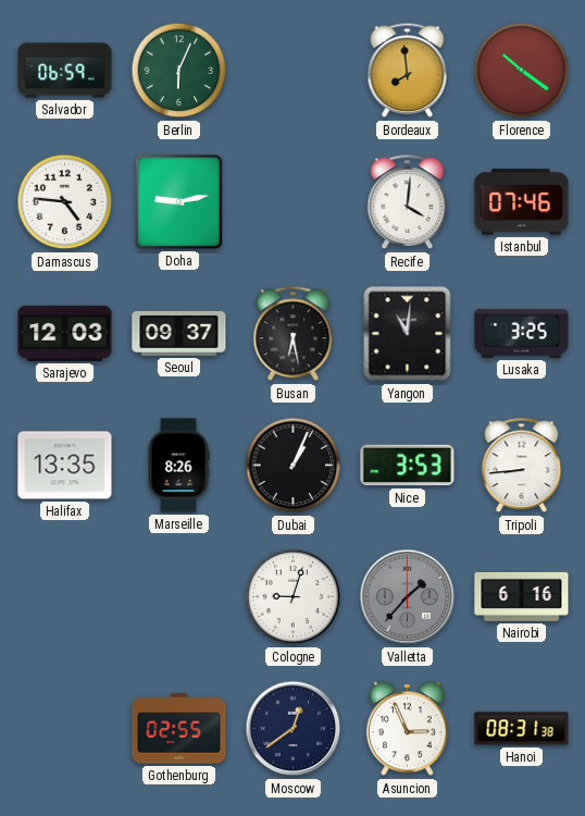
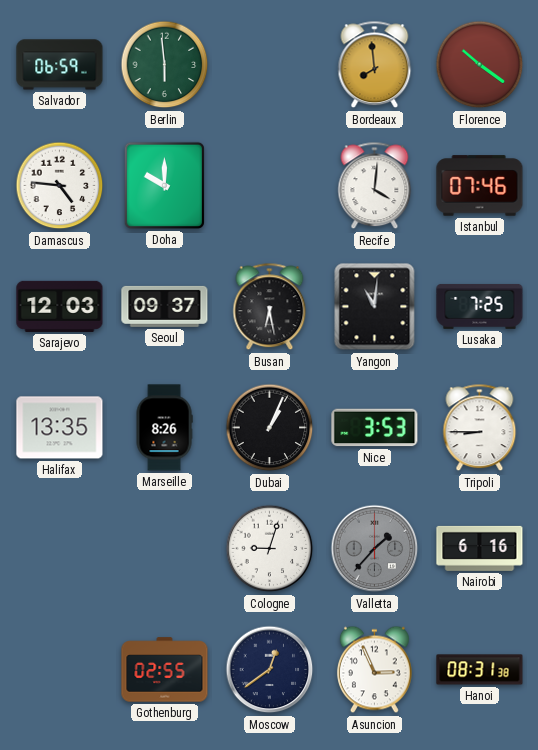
Berlin: 6:04 -> 5:59
Doha: 9:13 -> 10:00
Lusaka: 3:25 -> 7:25
Tripoli: 8:44 -> 8:45
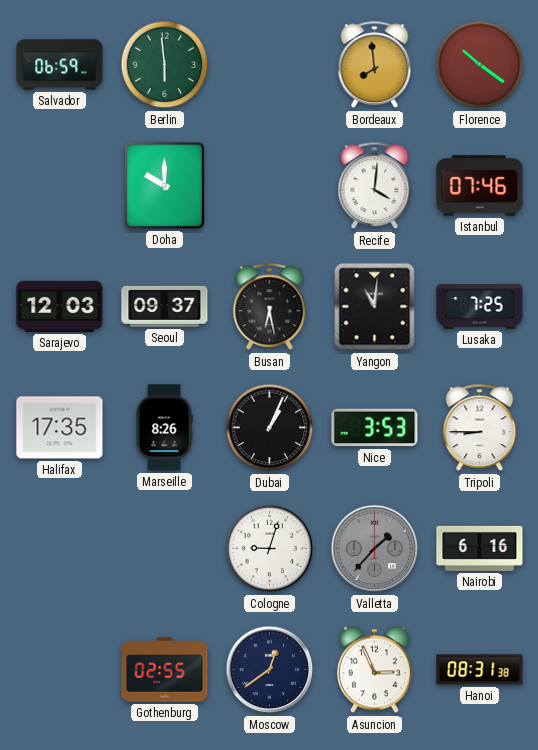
Damascus: 4:46 -> none
Halifax: 13:35 -> 17:35
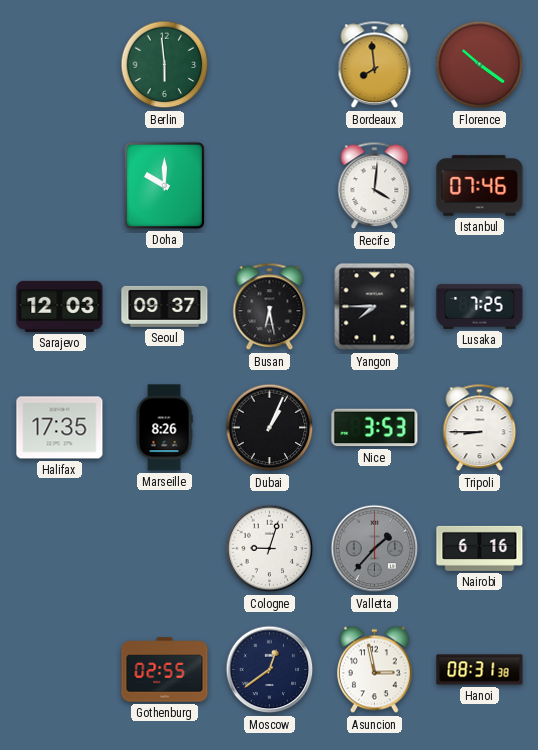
Salvador: 06:59 -> none
Yangon: 11:01 -> 7:45
Asuncion: 2:56 -> 2:58
